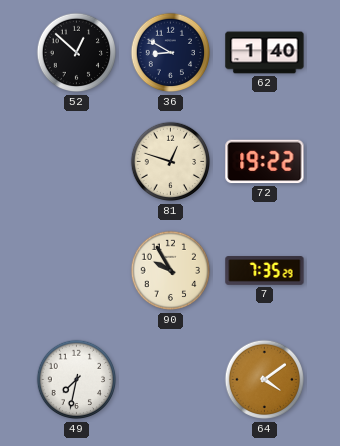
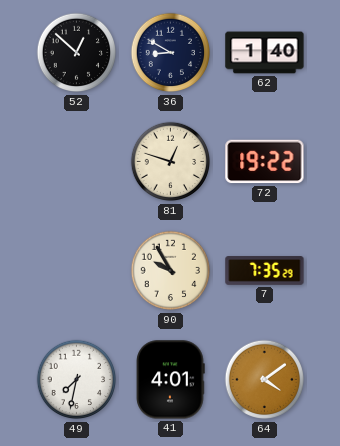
41: none -> 4:01
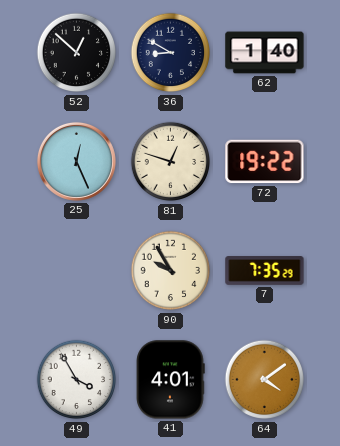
25: none -> 12:26
49: 7:32 -> 3:55
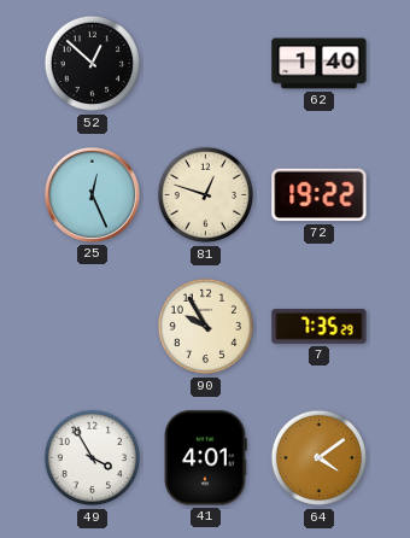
36: 8:50 -> none
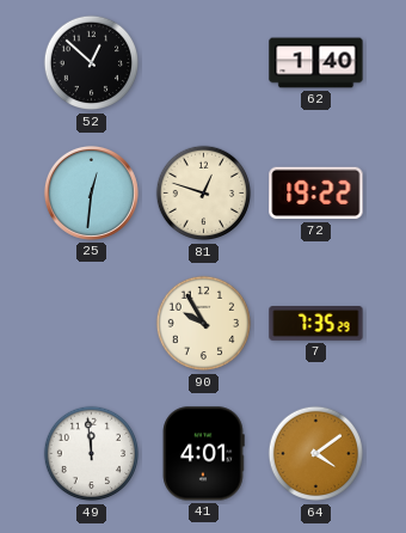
25: 12:26 -> 12:31
49: 3:55 -> 11:59
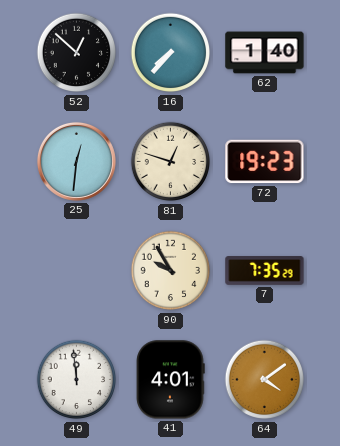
16: none -> 7:37
72: 19:22 -> 19:23
